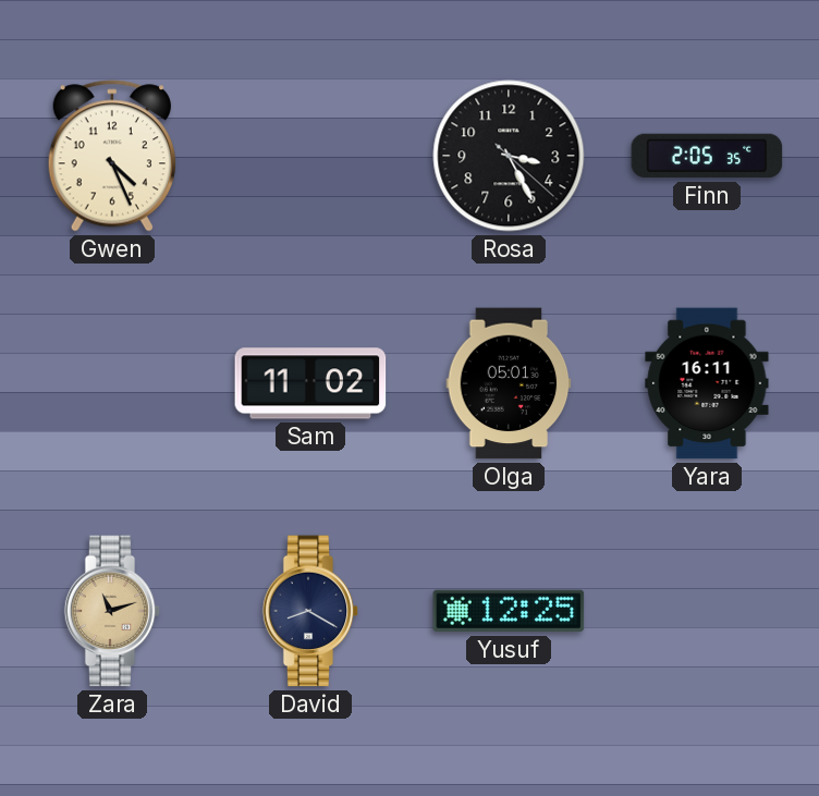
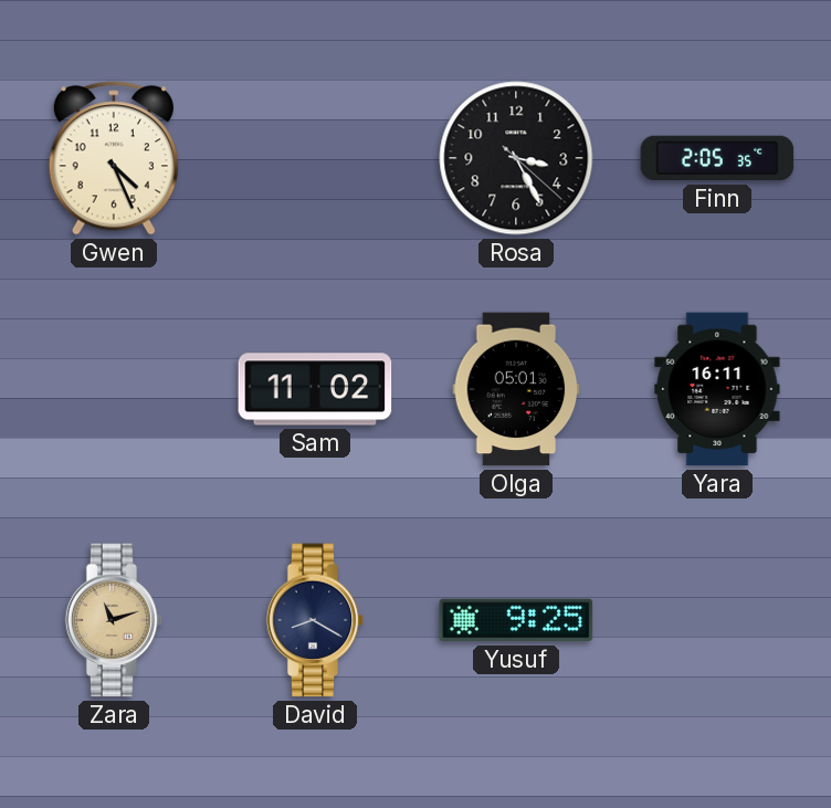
Yusuf: 12:25 -> 9:25
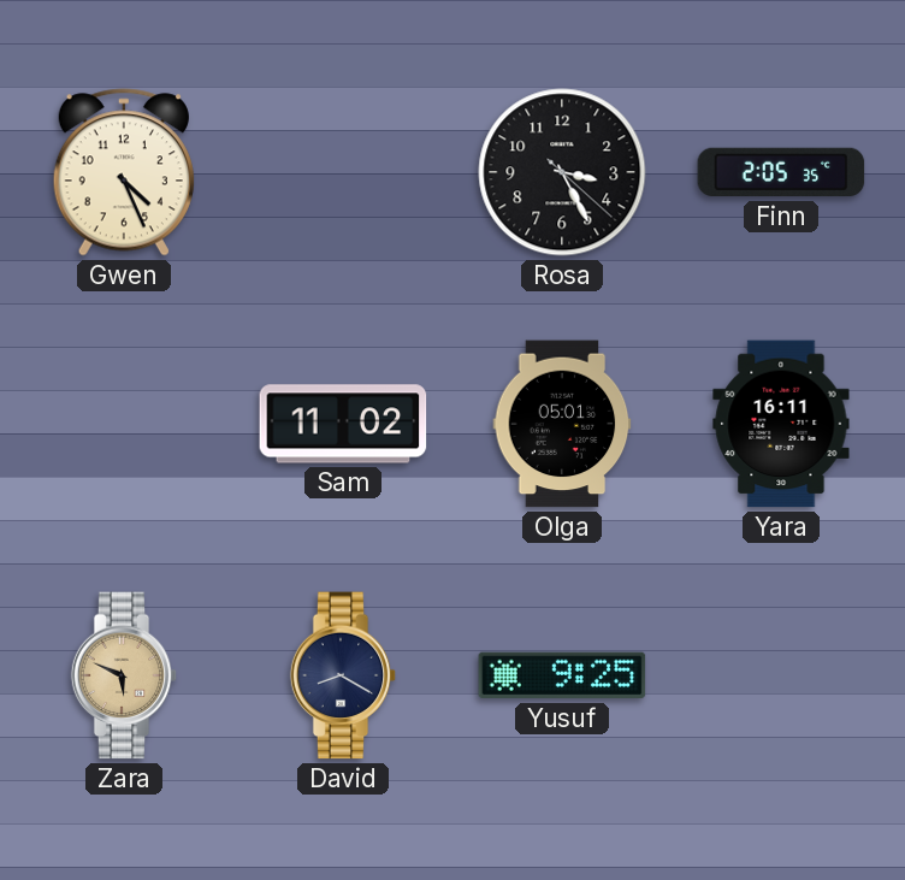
Zara: 11:12 -> 5:49
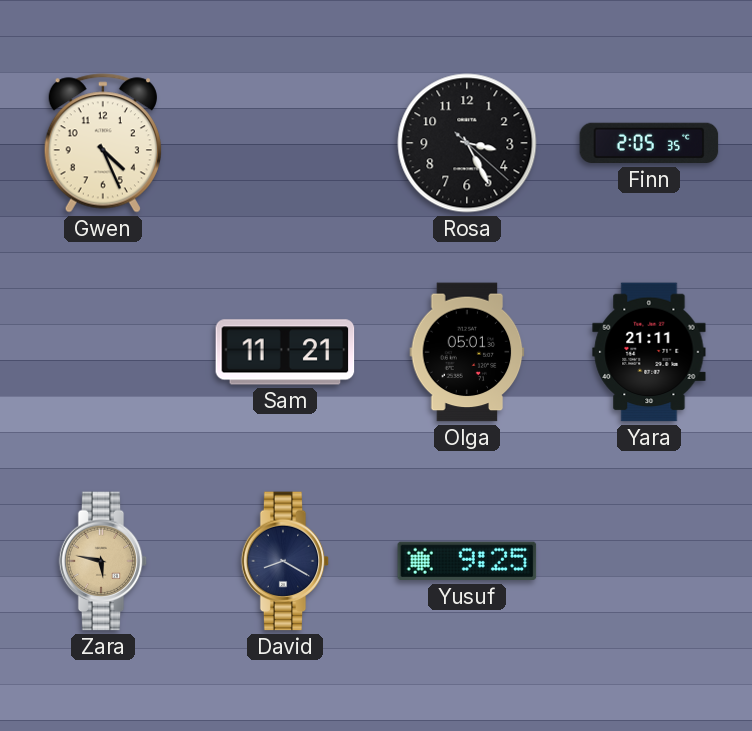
Sam: 11:02 -> 11:21
Yara: 16:11 -> 21:11
Zara: 5:49 -> 5:47
